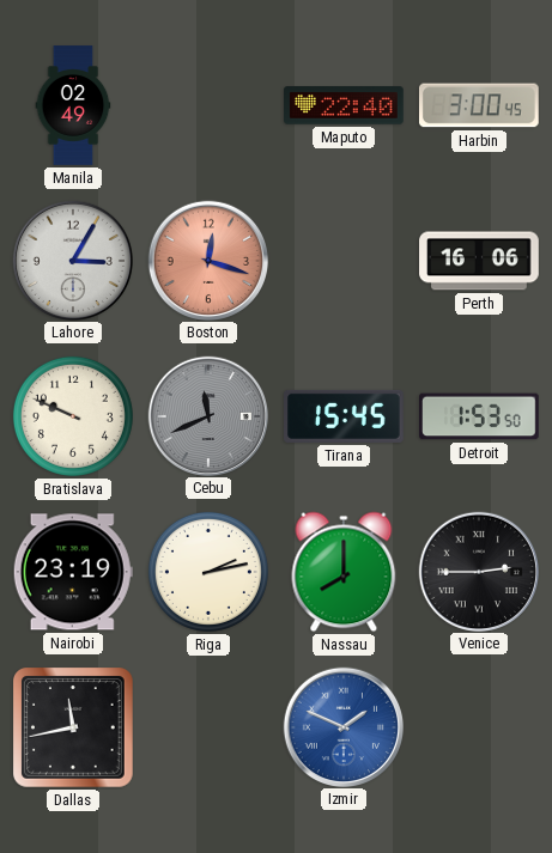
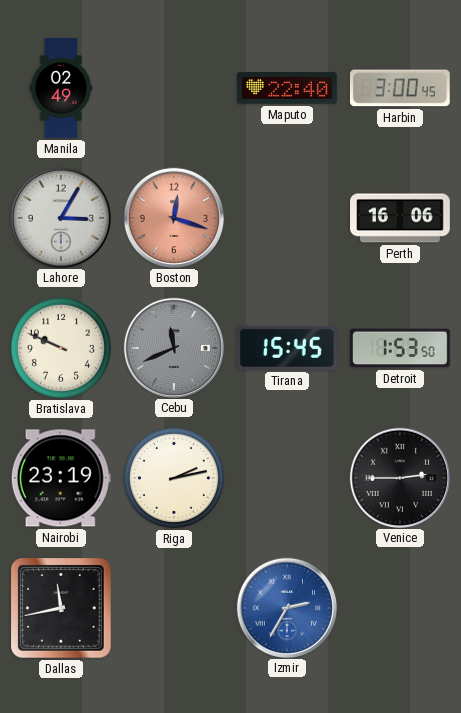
Nassau: 8:00 -> none
Izmir: 1:49 -> 2:35
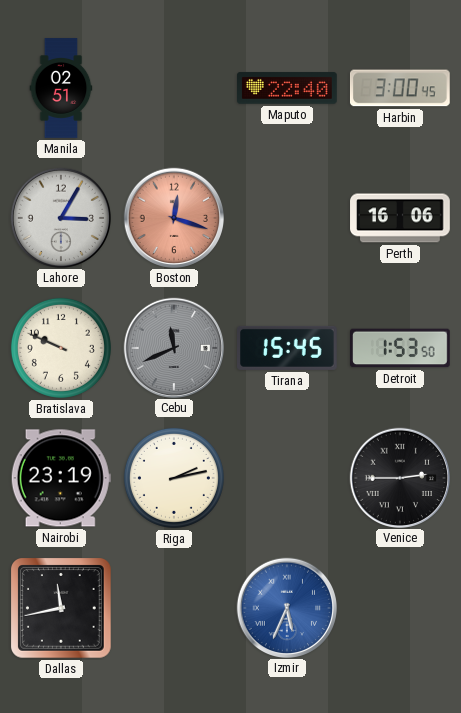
Manila: 02:49 -> 02:51
Izmir: 2:35 -> 5:34
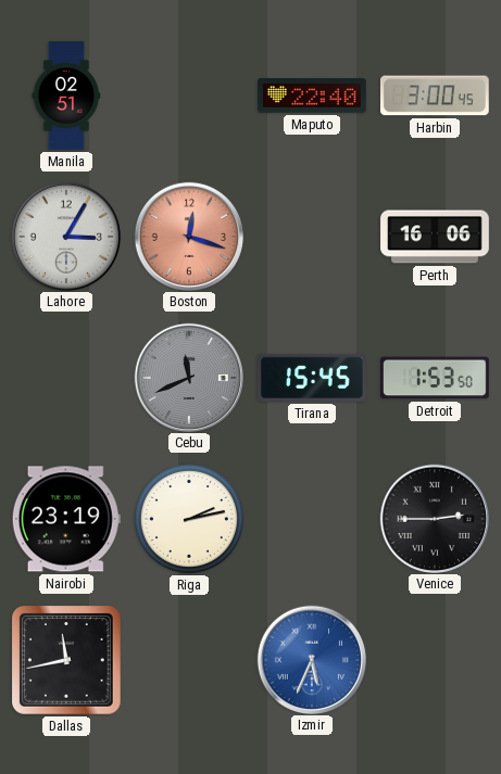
Bratislava: 9:49 -> none
